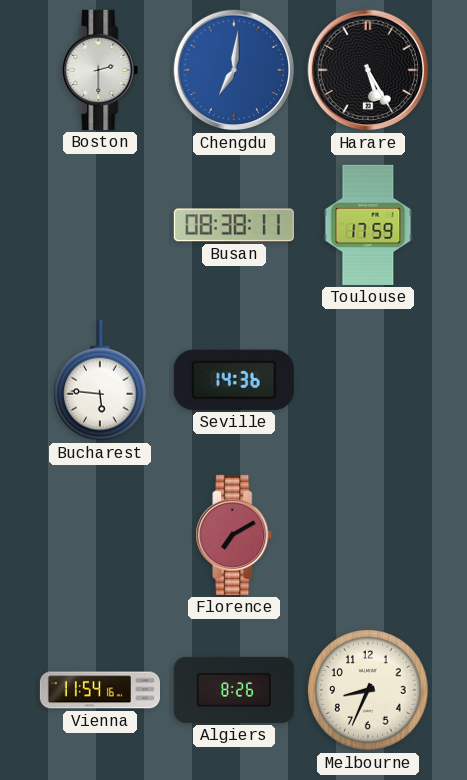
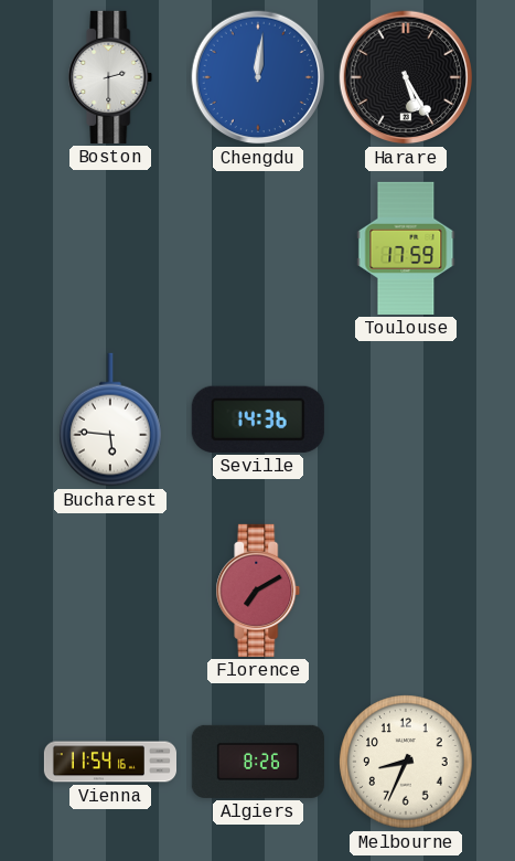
Chengdu: 7:01 -> 12:01
Busan: 08:38 -> none
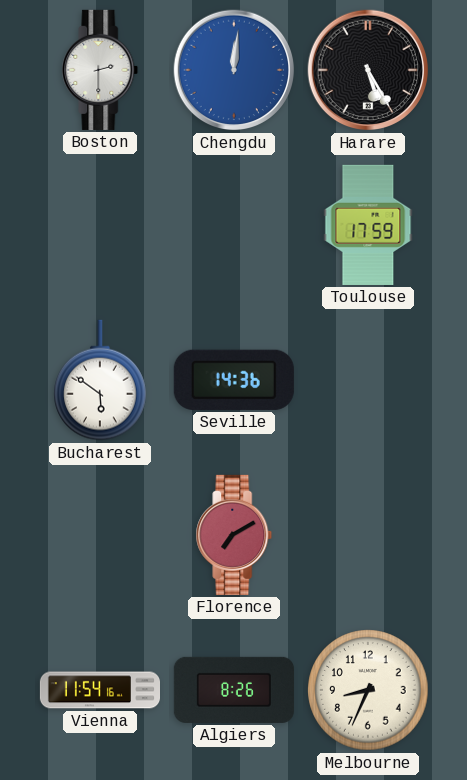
Bucharest: 5:46 -> 5:51
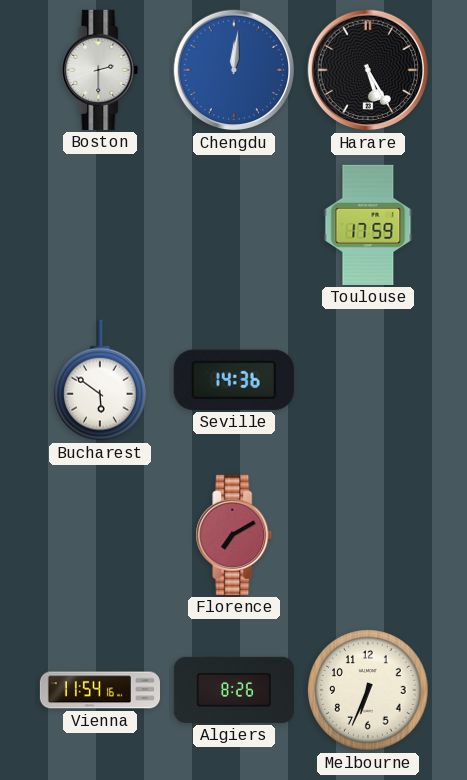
Melbourne: 8:34 -> 6:34
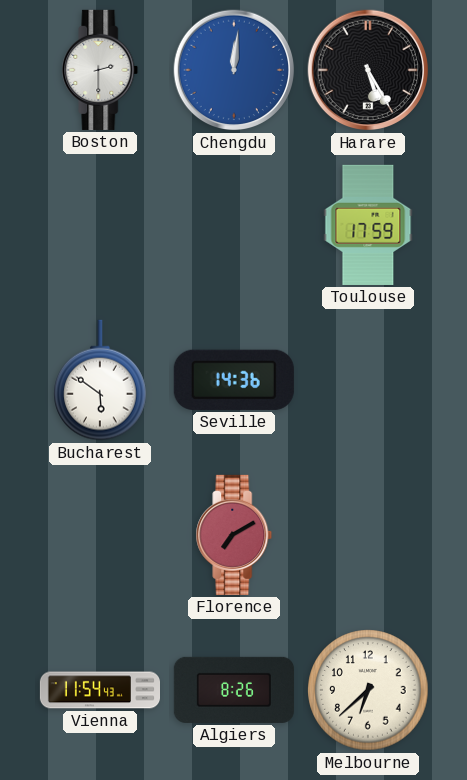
Vienna: 11:54:16 -> 11:54:43
Melbourne: 6:34 -> 6:38
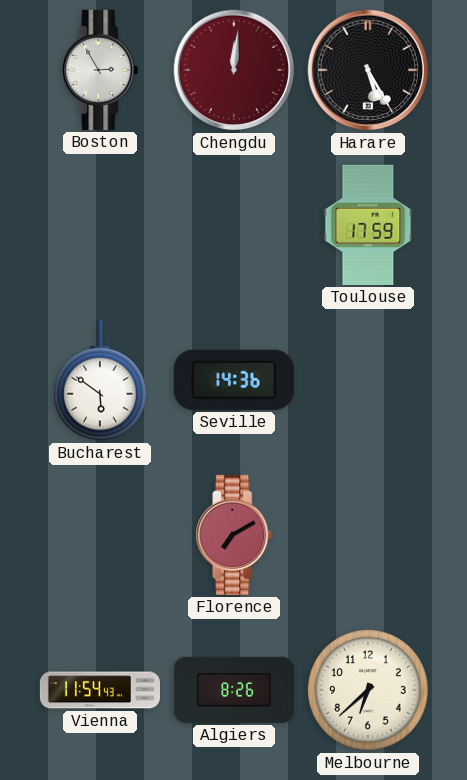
Boston: 2:30 -> 2:55
Chengdu dial: blue -> burgundy
